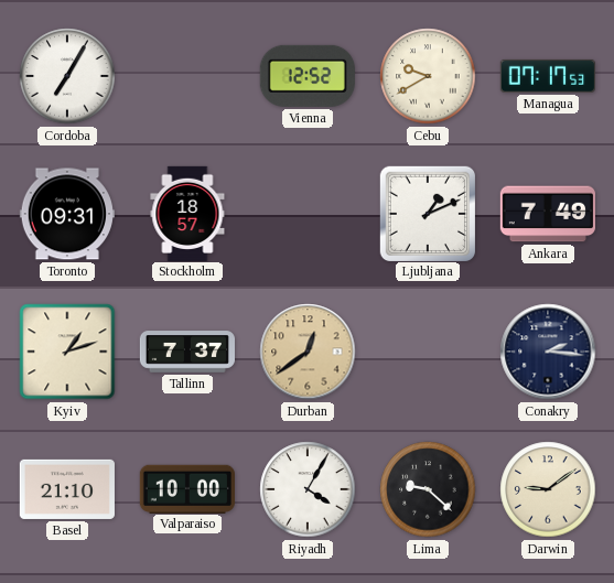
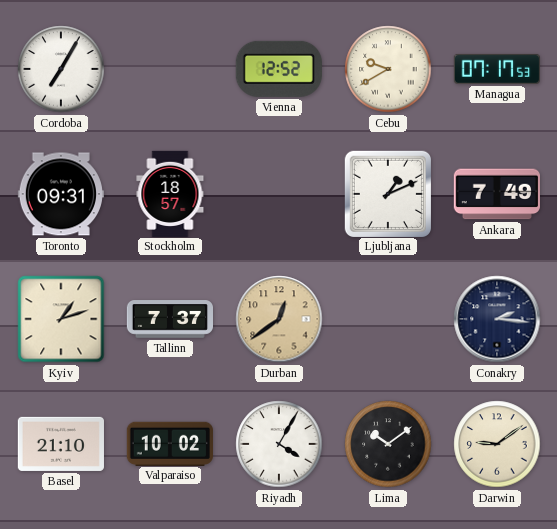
Valparaiso: 10:00 -> 10:02
Lima: 9:22 -> 10:09
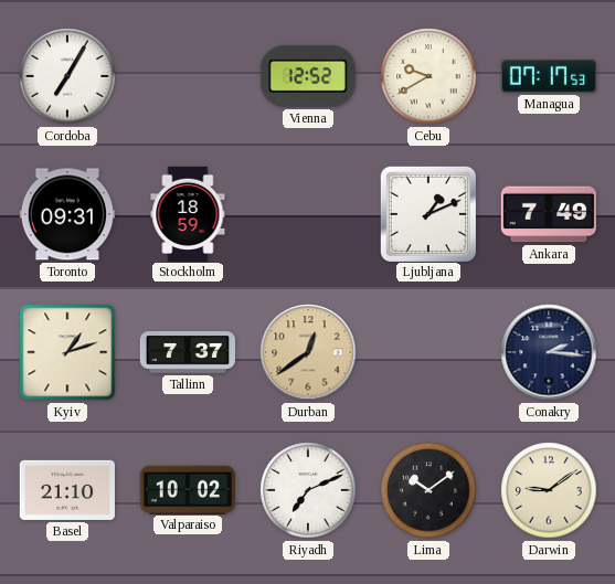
Stockholm: 18:57 -> 18:59
Riyadh: 4:05 -> 7:11
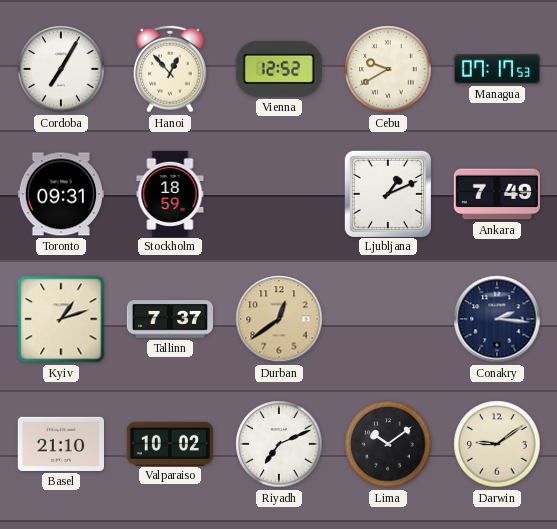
Hanoi: none -> 12:53
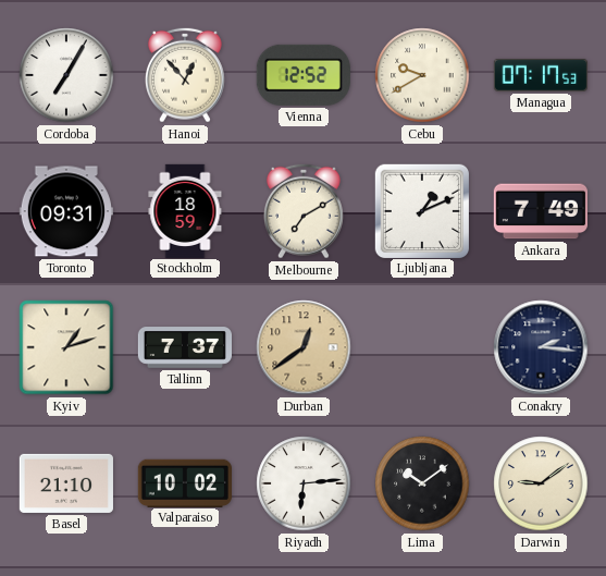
Melbourne: none -> 7:10
Riyadh: 7:11 -> 6:14
